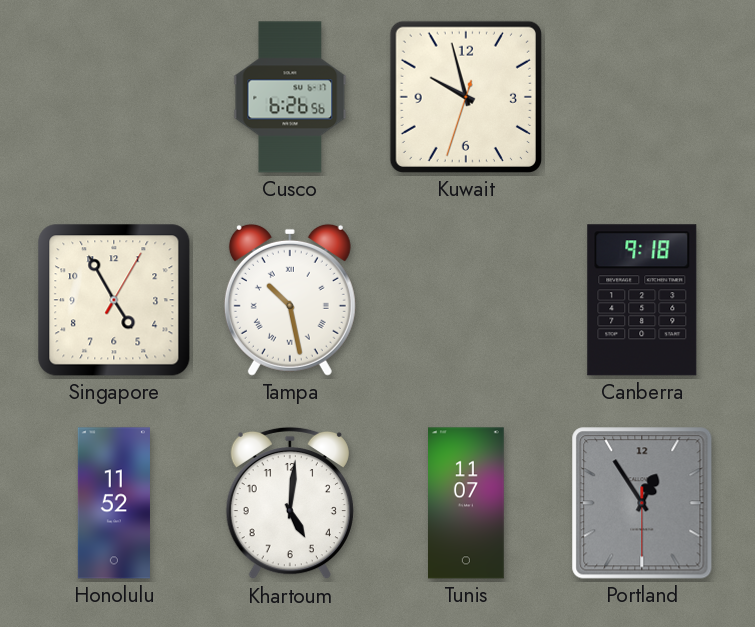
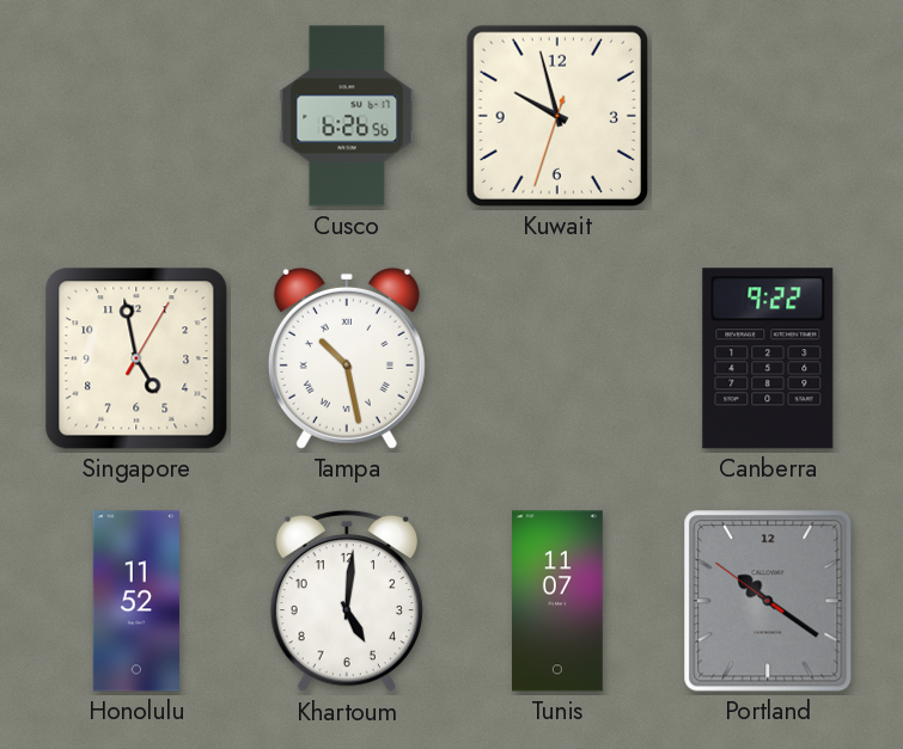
Singapore: 4:55 -> 4:58
Canberra: 9:18 -> 9:22
Portland: 12:54 -> 10:20
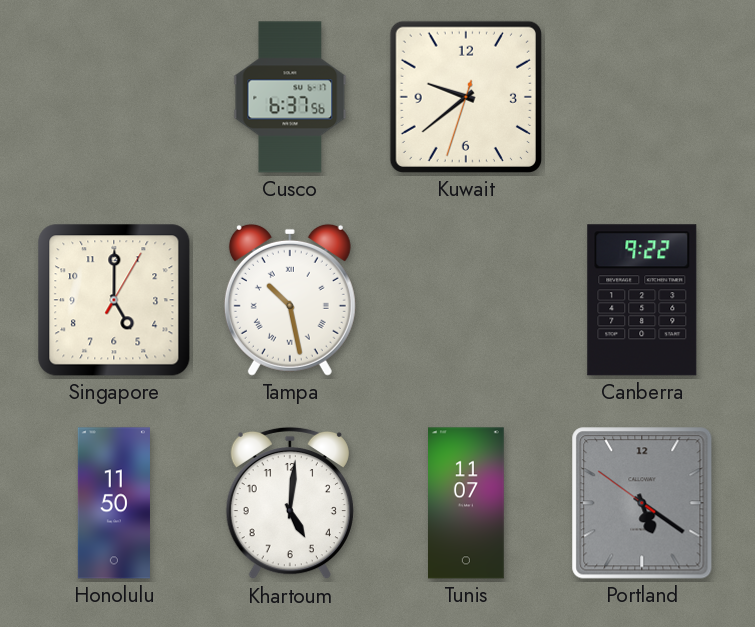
Cusco: 6:26 -> 6:37
Kuwait: 9:57 -> 9:38
Singapore: 4:58 -> 5:00
Honolulu: 11:52 -> 11:50
Portland: 10:20 -> 5:20
